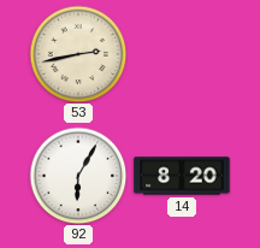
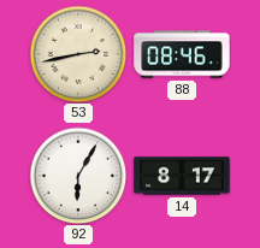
88: none -> 08:46
14: 8:20 -> 8:17
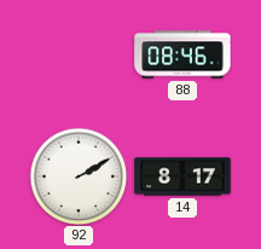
53: 2:43 -> none
92: 6:05 -> 2:10
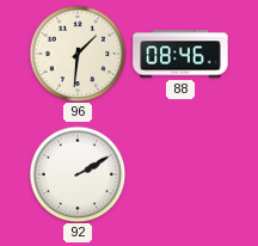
96: none -> 1:31
14: 8:17 -> none
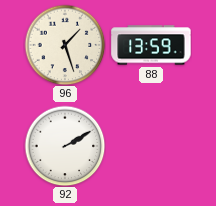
96: 1:31 -> 1:27
88: 08:46 -> 13:59
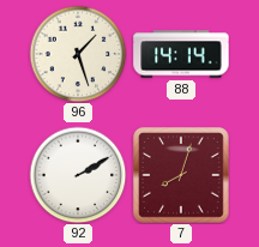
88: 13:59 -> 14:14
7: none -> 8:03
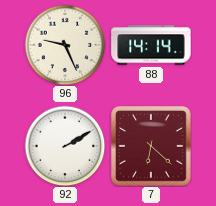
96: 1:27 -> 9:26
7: 8:03 -> 6:22
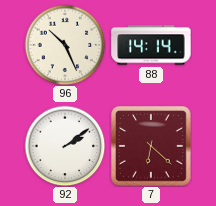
96: 9:26 -> 10:26
92: 2:10 -> 2:09
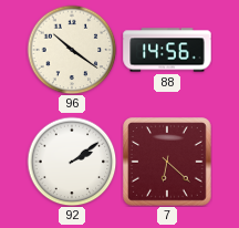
96: 10:26 -> 10:21
88: 14:14 -> 14:56
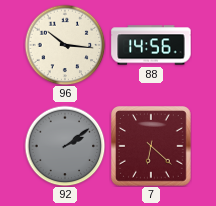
96: 10:21 -> 10:16
92 dial: white -> grey
